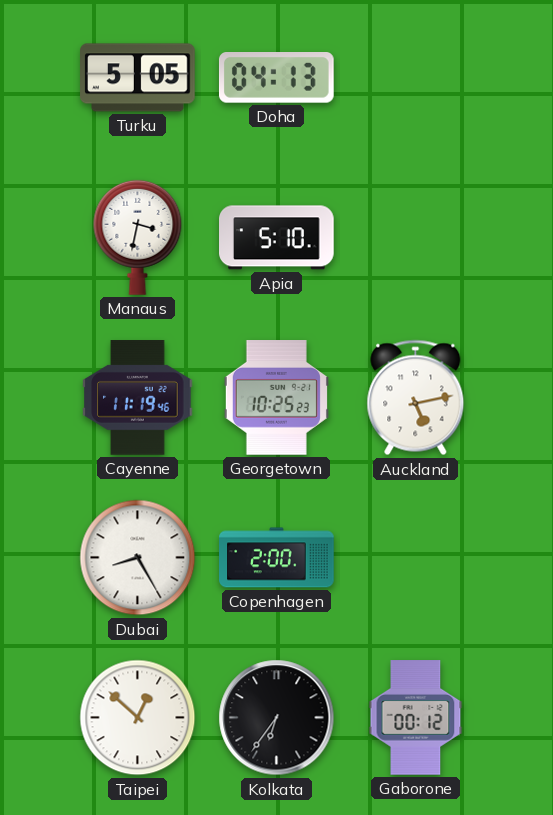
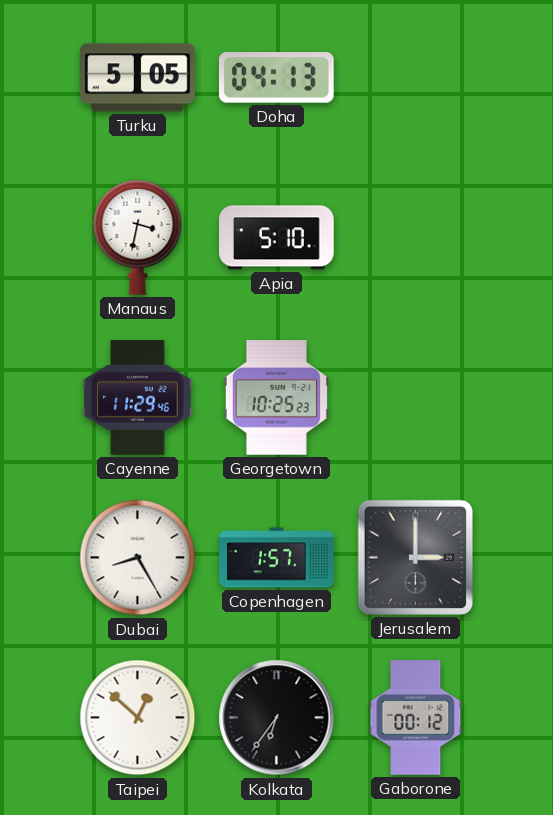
Cayenne: 11:19 -> 11:29
Auckland: 5:13 -> none
Copenhagen: 2:00 -> 1:57
Jerusalem: none -> 3:00
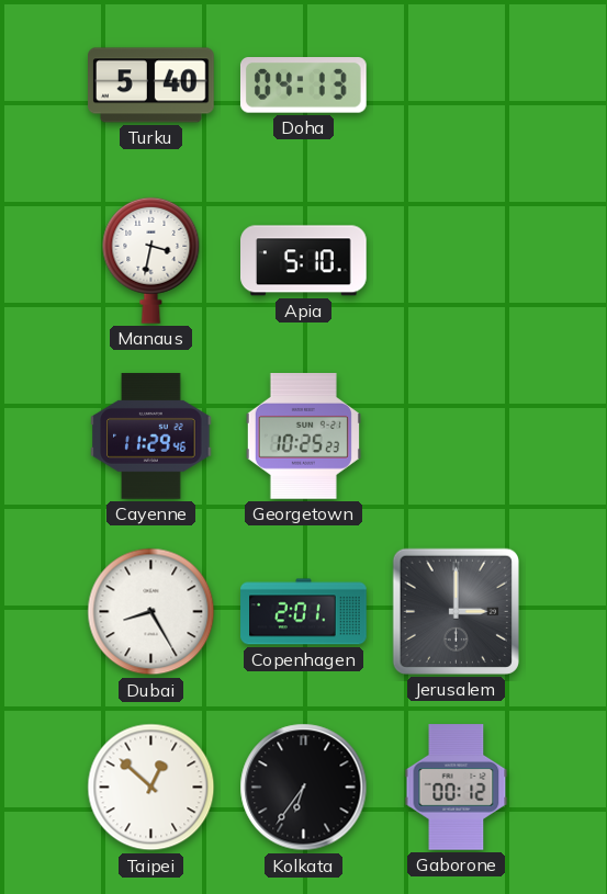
Turku: 5:05 -> 5:40
Copenhagen: 1:57 -> 2:01
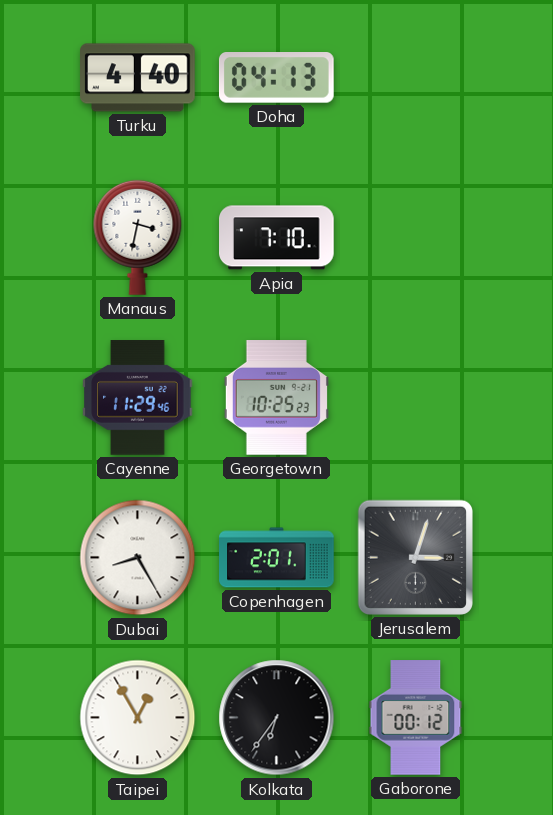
Turku: 5:40 -> 4:40
Apia: 5:10 -> 7:10
Jerusalem: 3:00 -> 3:03
Taipei: 12:52 -> 12:55
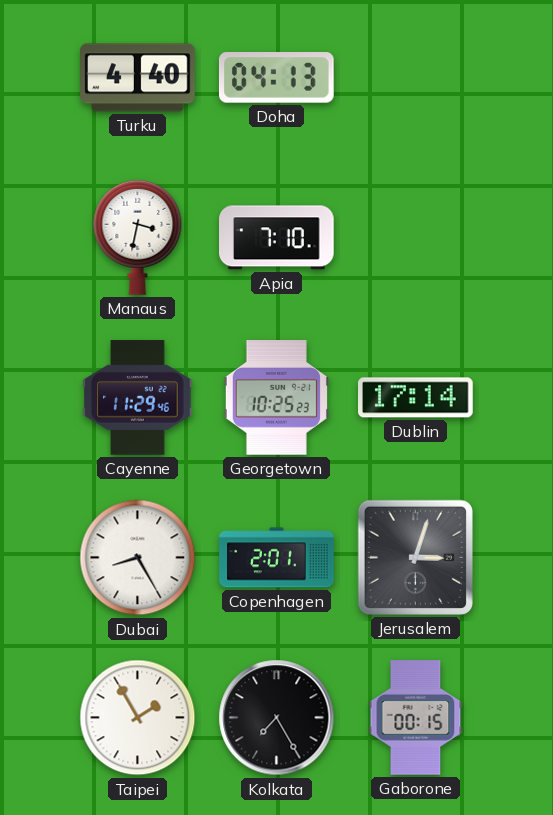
Dublin: none -> 17:14
Taipei: 12:55 -> 1:55
Kolkata: 6:36 -> 7:25
Gaborone: 00:12 -> 00:15
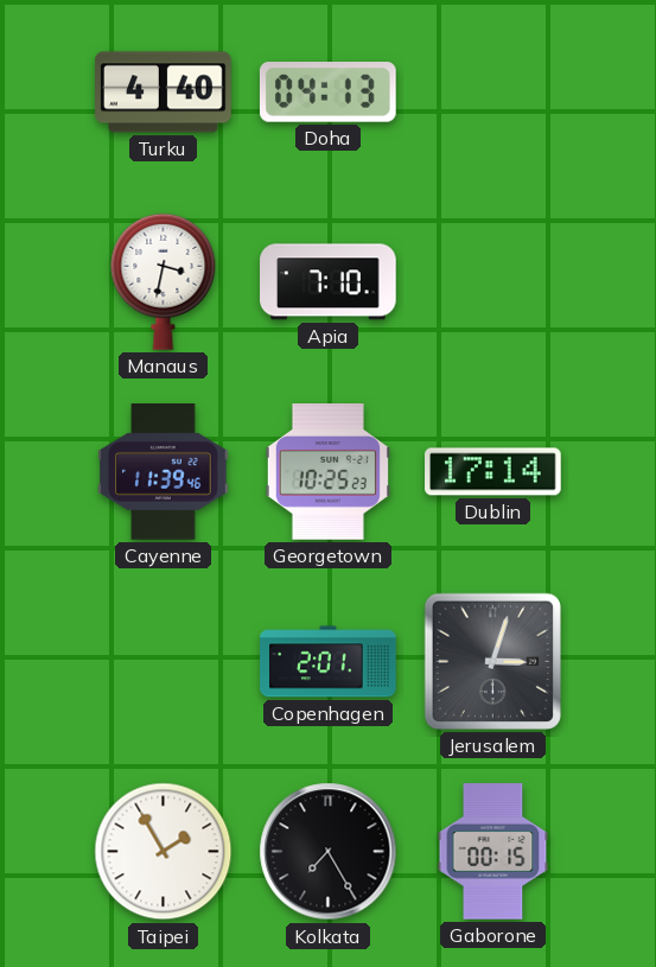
Cayenne: 11:29 -> 11:39
Dubai: 8:25 -> none
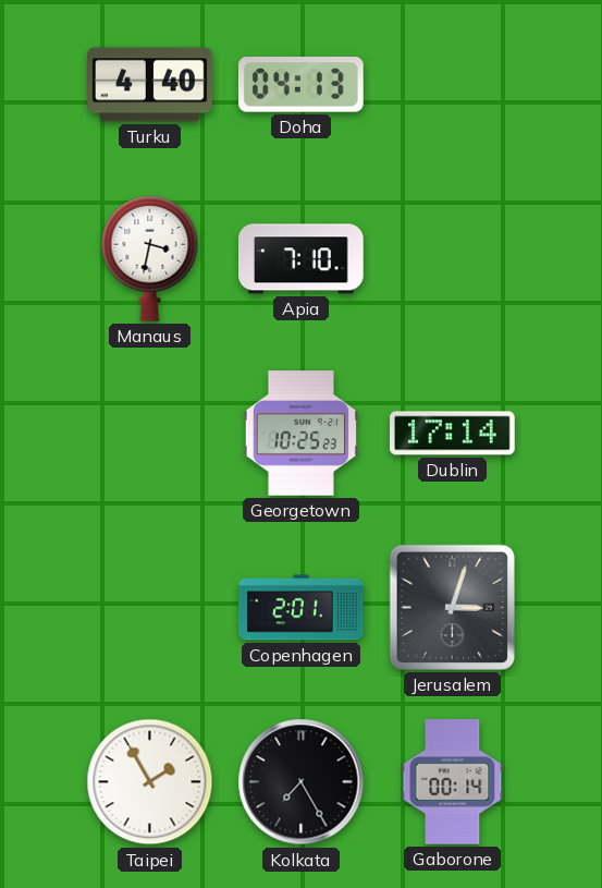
Cayenne: 11:39 -> none
Gaborone: 00:15 -> 00:14
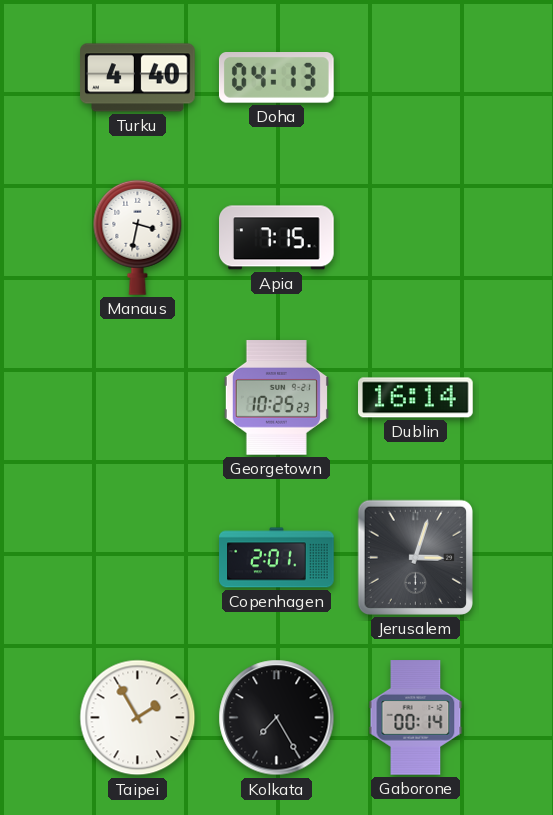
Apia: 7:10 -> 7:15
Dublin: 17:14 -> 16:14
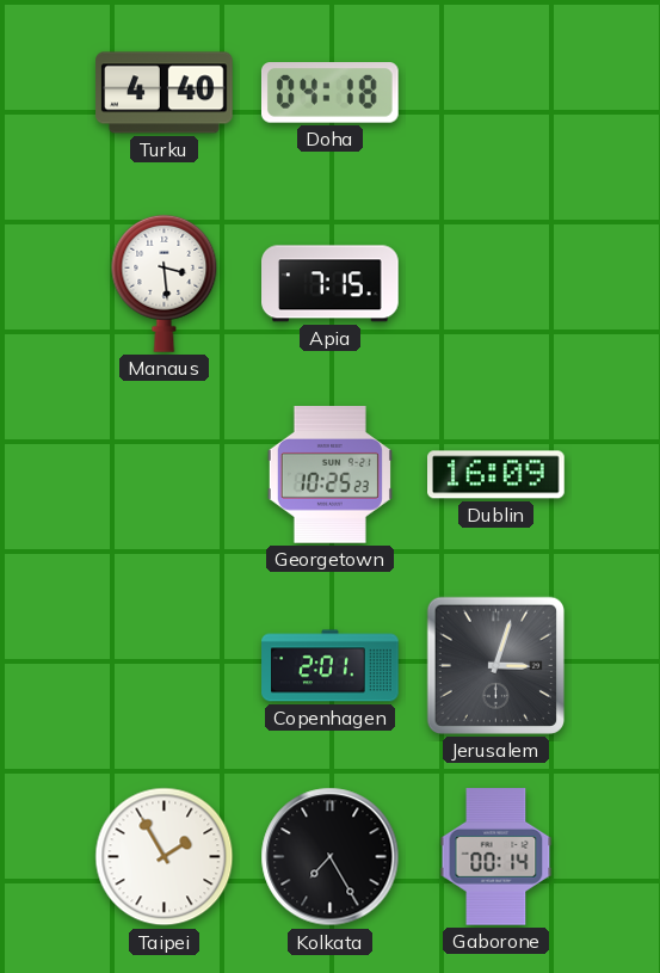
Doha: 04:13 -> 04:18
Manaus: 3:32 -> 3:29
Dublin: 16:14 -> 16:09
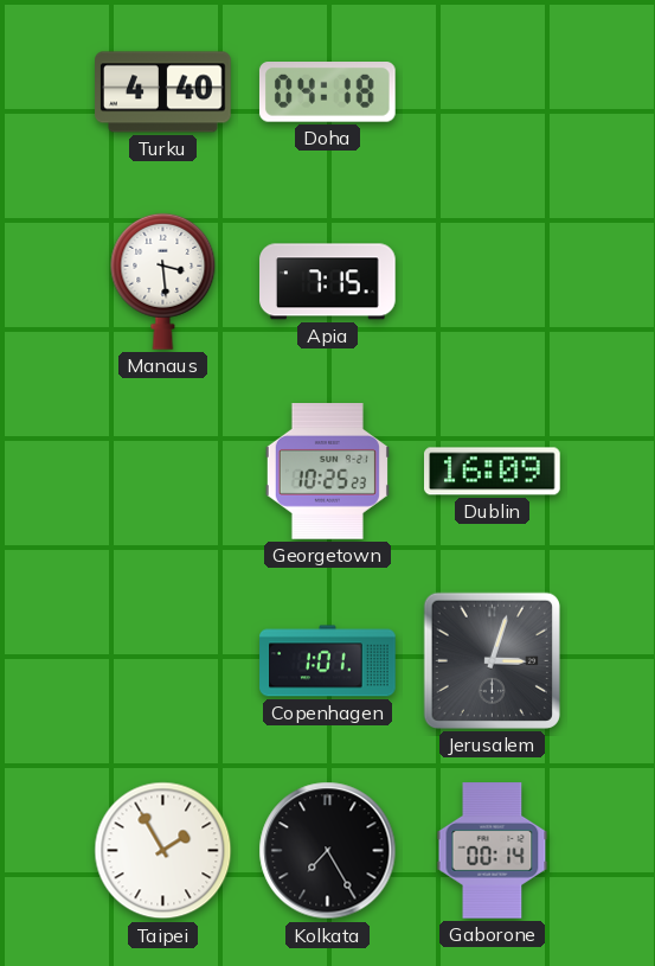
Copenhagen: 2:01 -> 1:01
